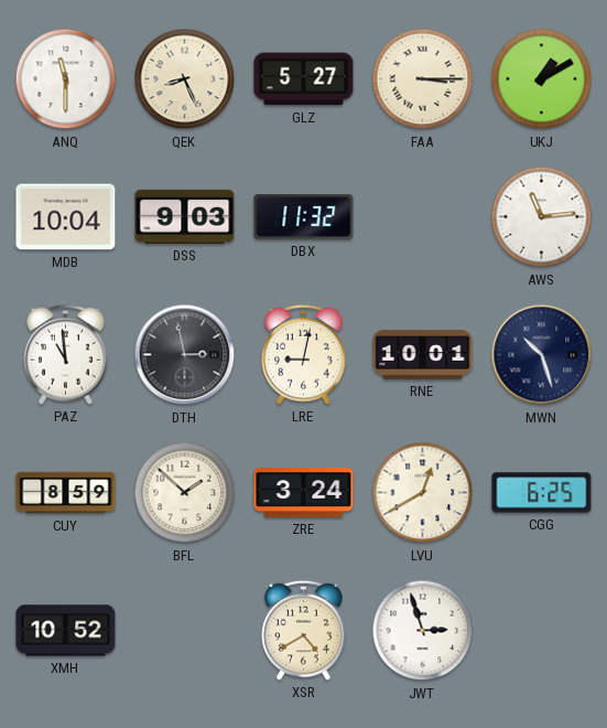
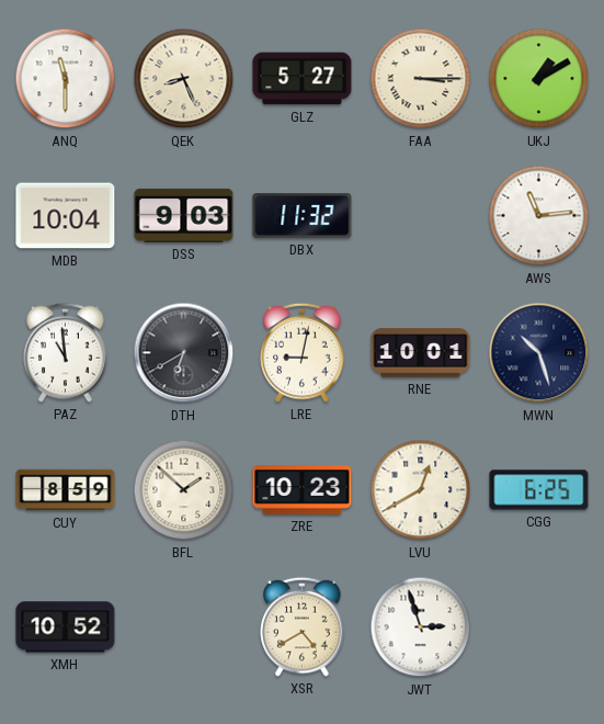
DTH: 2:58 -> 6:40
ZRE: 3:24 -> 10:23
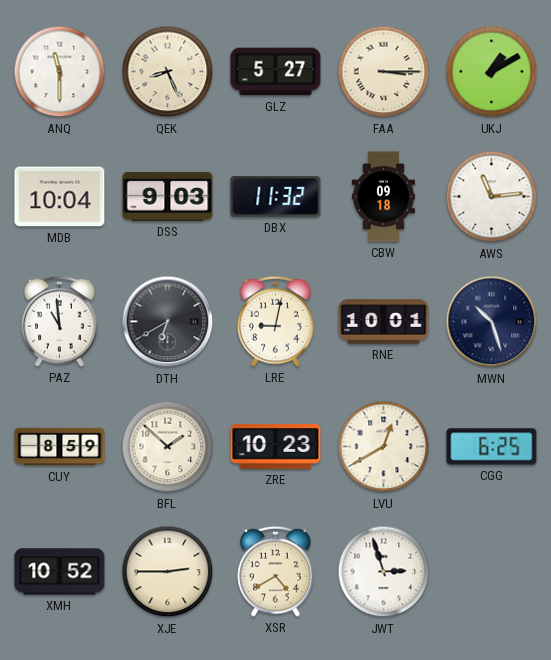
CBW: none -> 09:18
XJE: none -> 2:45
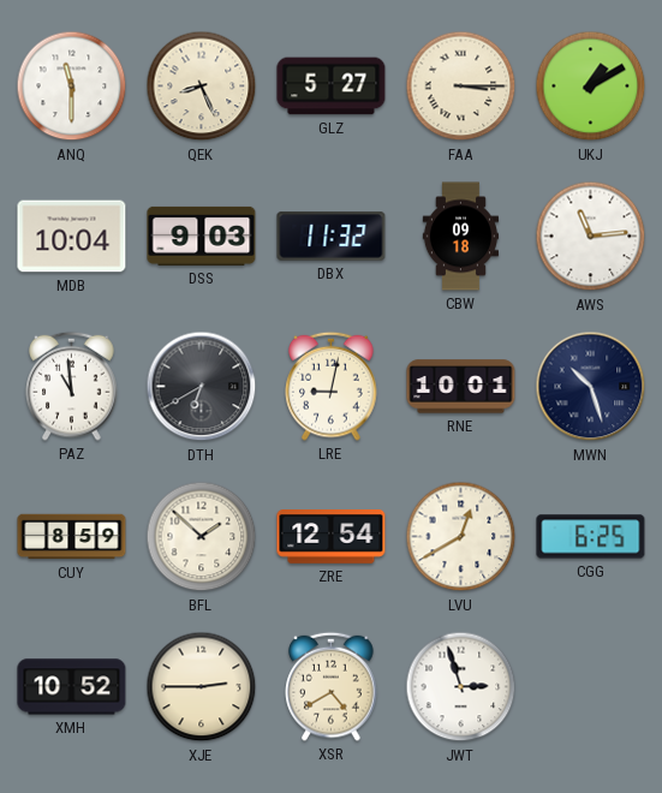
ZRE: 10:23 -> 12:54
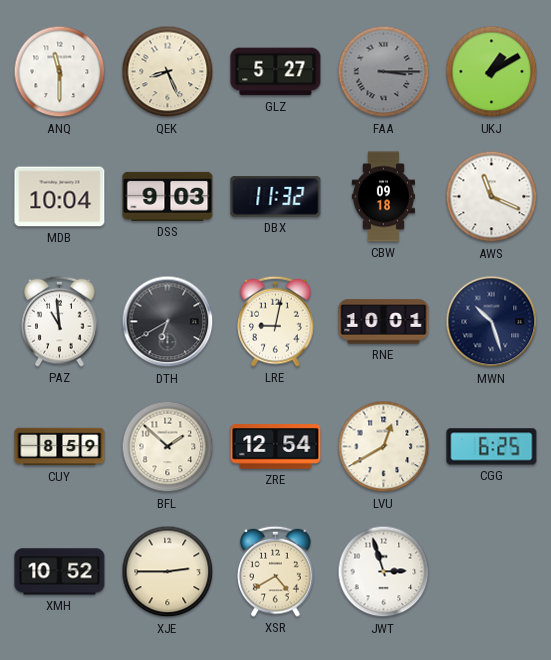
FAA dial: cream -> grey
AWS: 11:14 -> 11:19
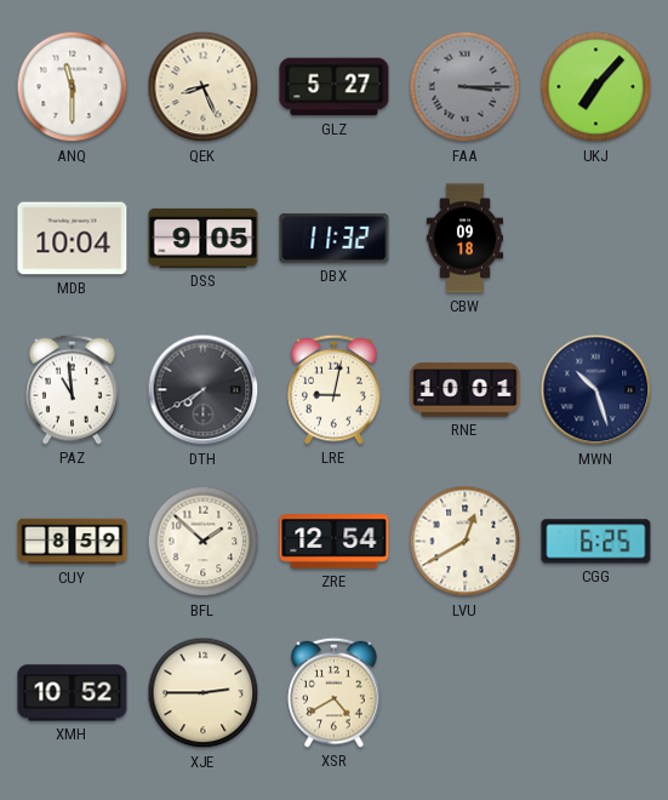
UKJ: 1:10 -> 7:07
DSS: 9:03 -> 9:05
AWS: 11:19 -> none
DTH: 6:40 -> 7:40
JWT: 2:57 -> none
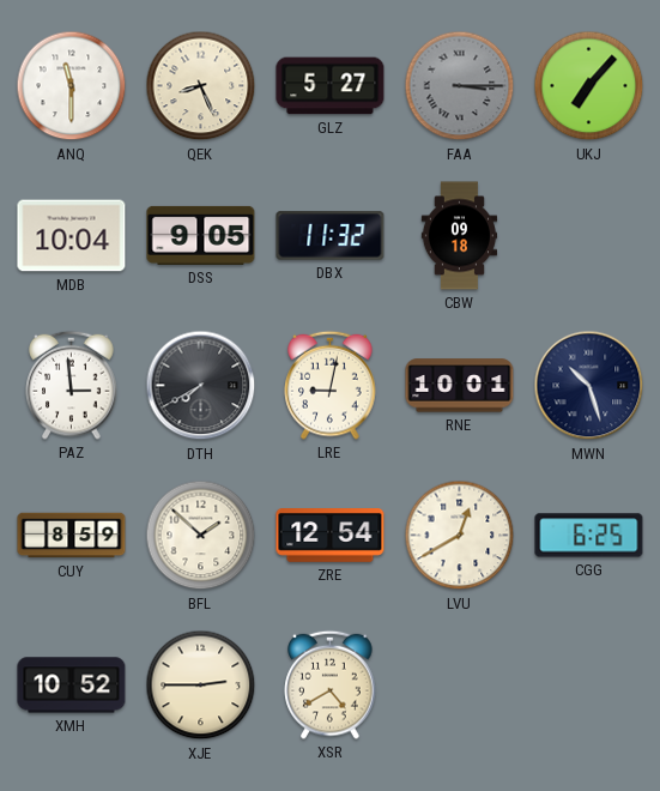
PAZ: 10:59 -> 2:59
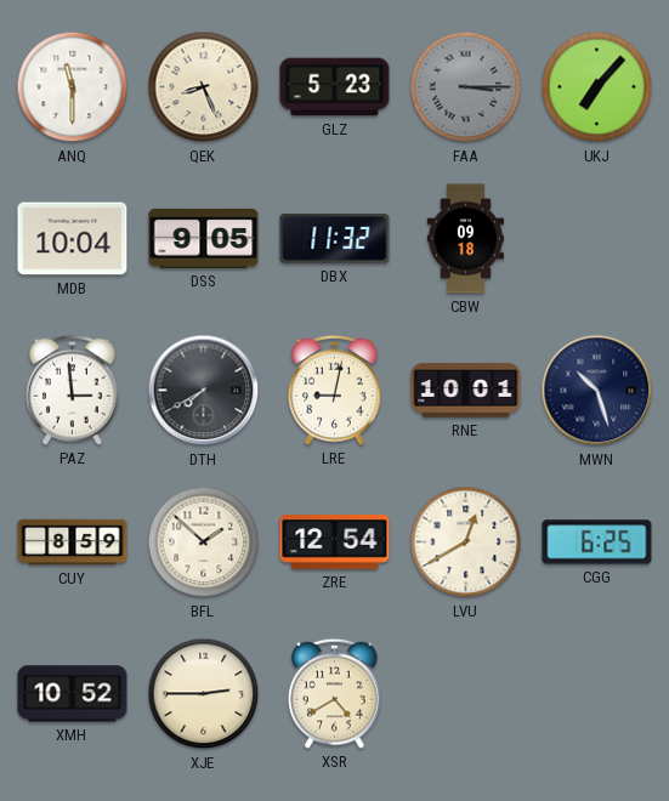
GLZ: 5:27 -> 5:23
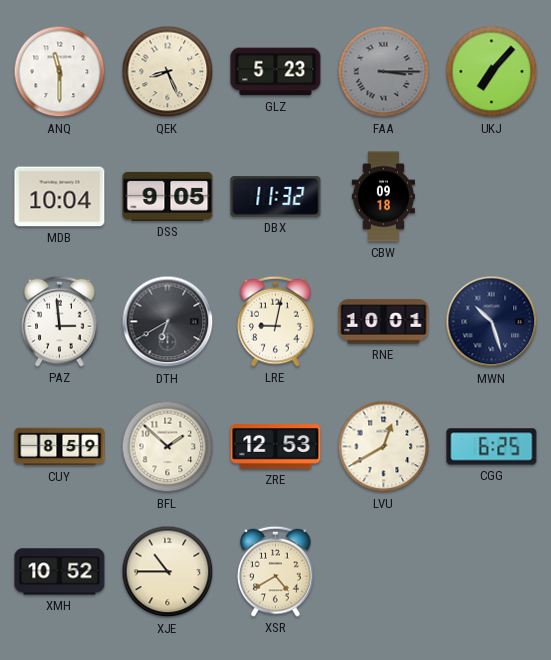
DTH: 7:40 -> 6:40
ZRE: 12:54 -> 12:53
XJE: 2:45 -> 10:45
